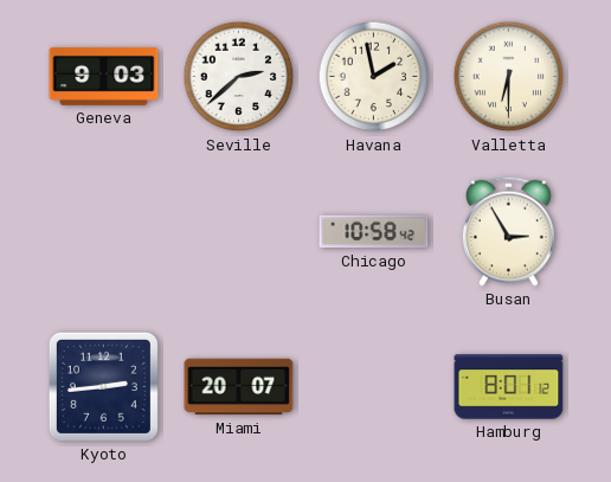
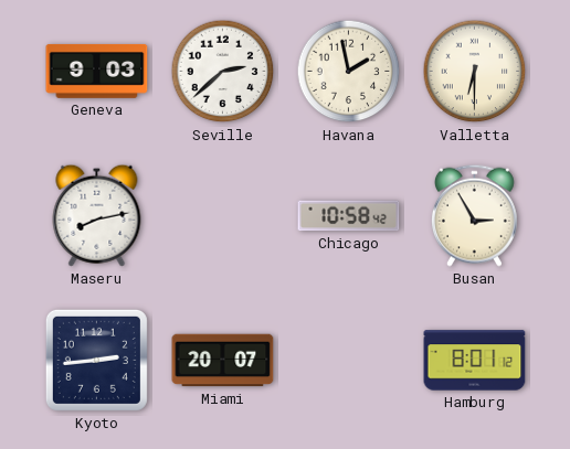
Maseru: none -> 8:13
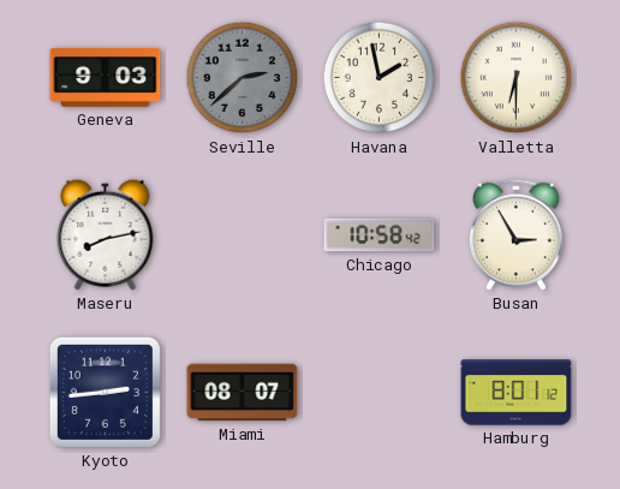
Seville dial: white -> grey
Miami: 20:07 -> 08:07
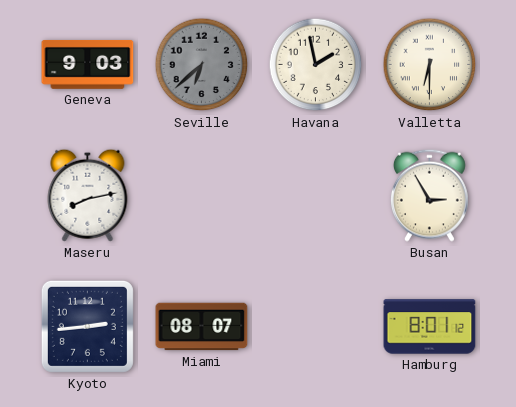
Seville: 2:38 -> 6:38
Chicago: 10:58 -> none
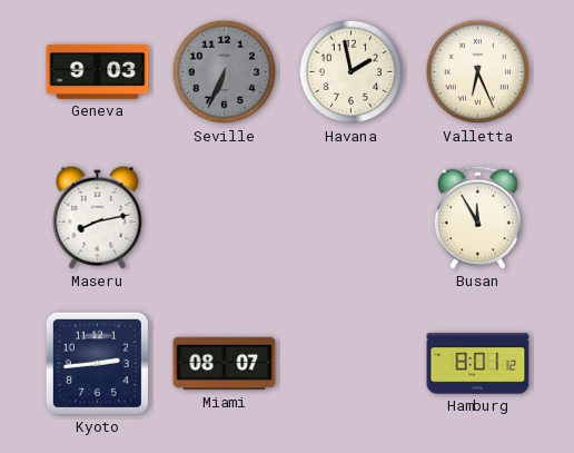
Seville: 6:38 -> 6:34
Valletta: 6:30 -> 6:26
Busan: 2:55 -> 11:55
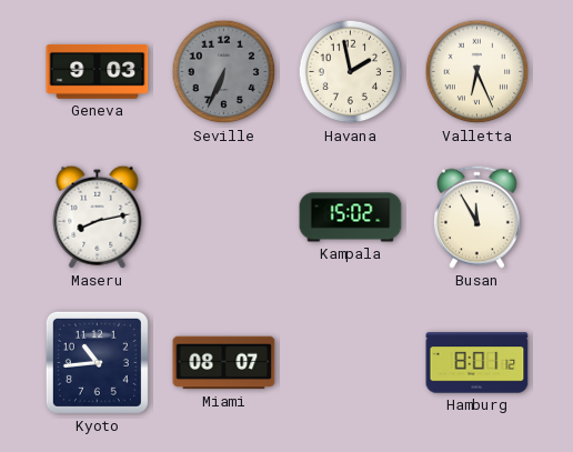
Kampala: none -> 15:02
Kyoto: 2:44 -> 10:44
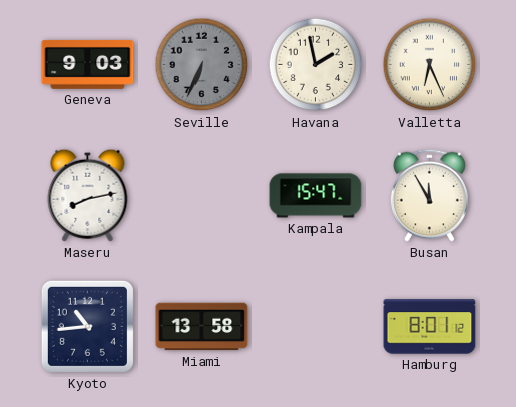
Kampala: 15:02 -> 15:47
Miami: 08:07 -> 13:58
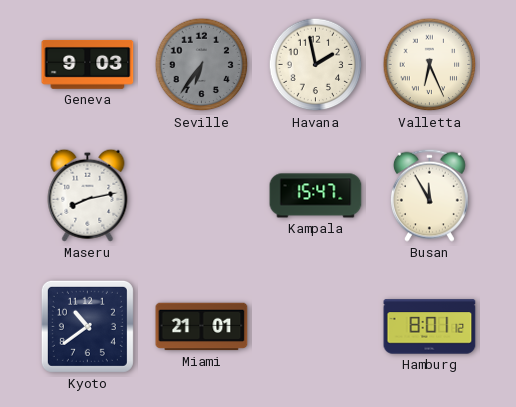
Seville: 6:34 -> 6:36
Kyoto: 10:44 -> 10:39
Miami: 13:58 -> 21:01
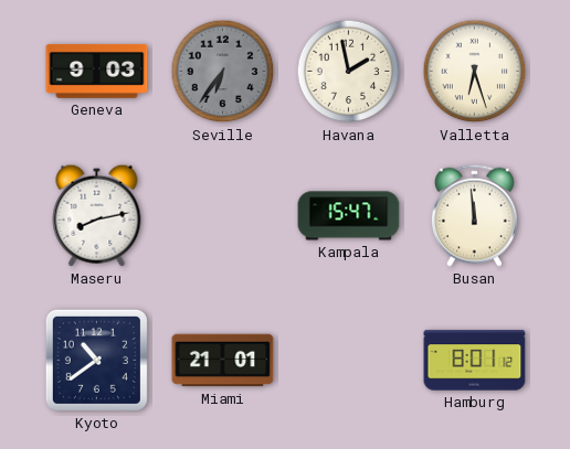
Valletta: 6:26 -> 6:27
Busan: 11:55 -> 11:59
